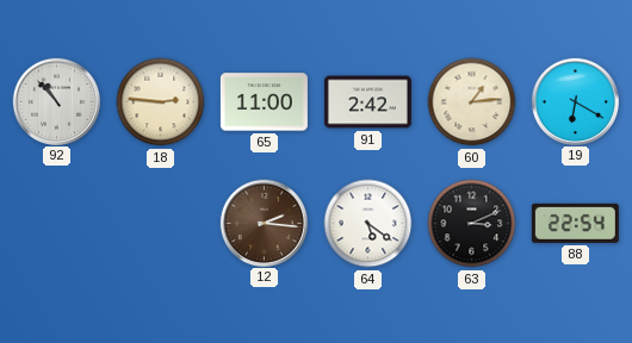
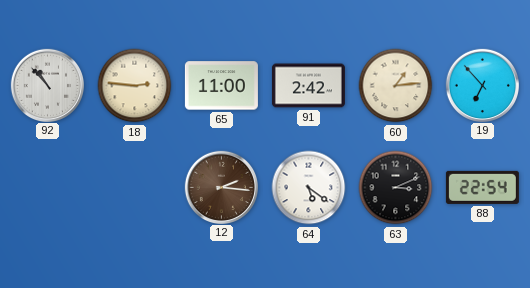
19: 6:20 -> 6:53
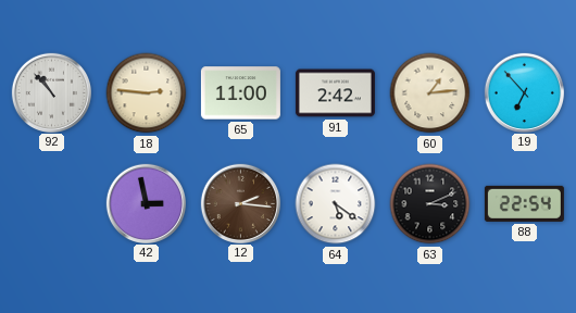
42: none -> 2:58
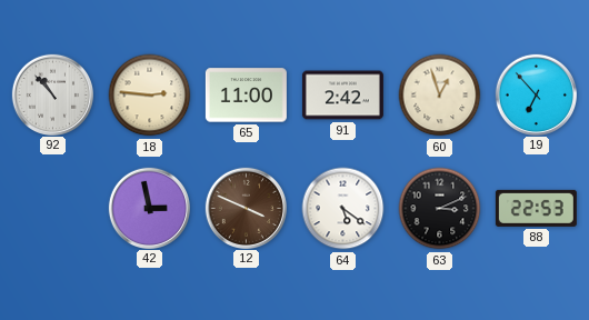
60: 1:14 -> 12:57
12: 2:16 -> 3:49
88: 22:54 -> 22:53
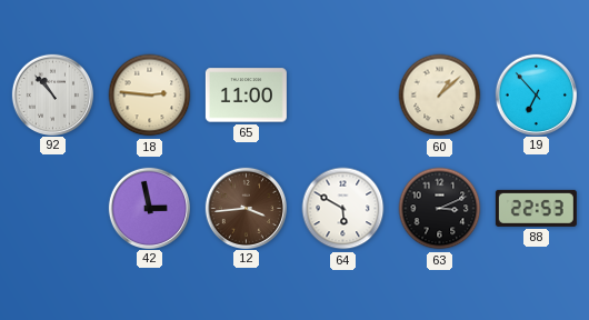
91: 2:42 -> none
60: 12:57 -> 1:08
12: 3:49 -> 3:44
64: 5:21 -> 5:50
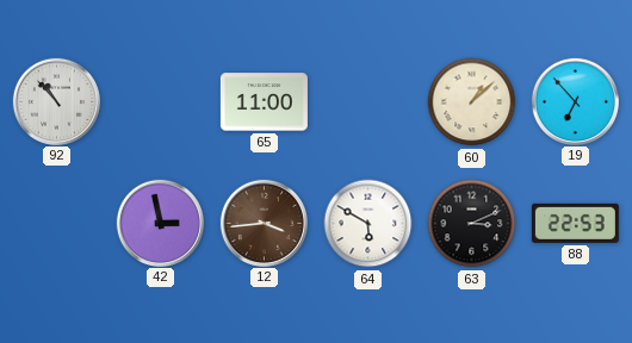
18: 2:46 -> none
